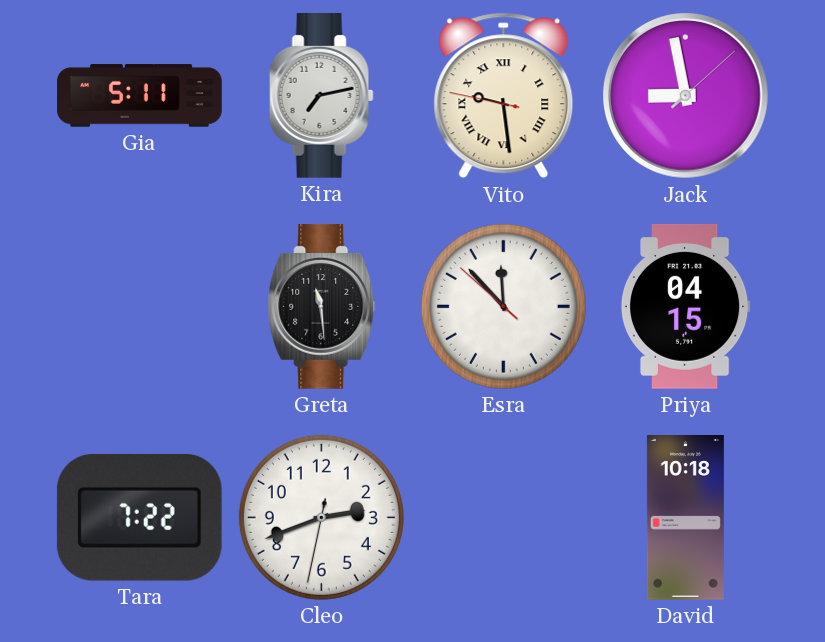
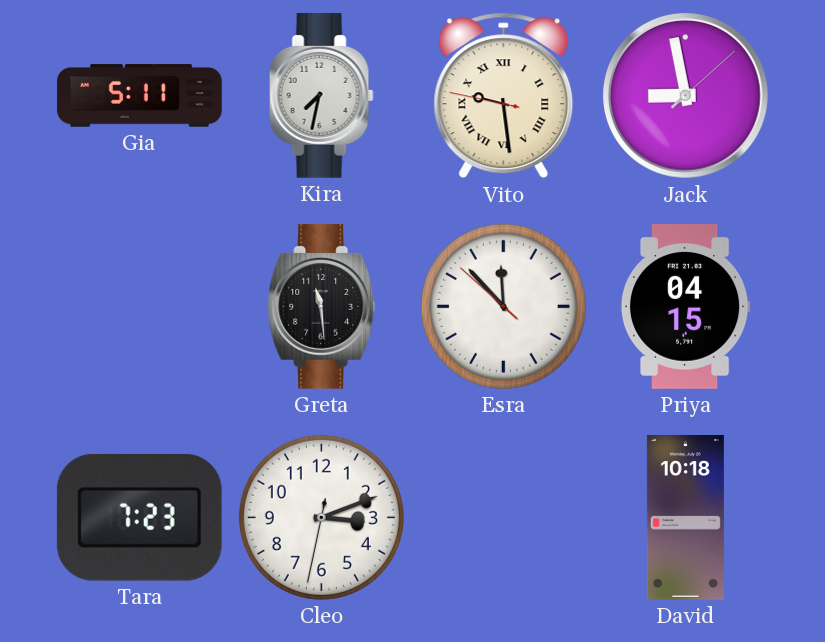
Kira: 7:13 -> 7:32
Tara: 7:22 -> 7:23
Cleo: 2:41 -> 3:11
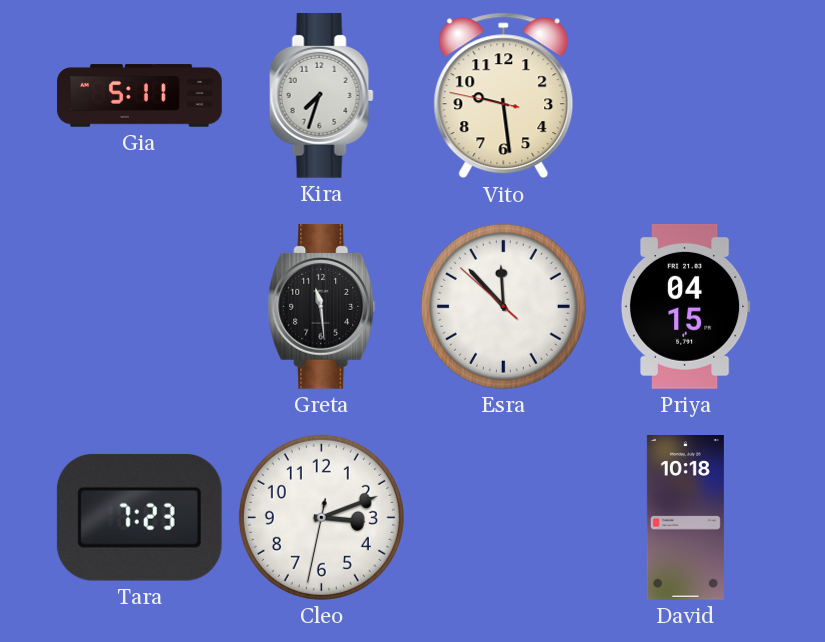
Kira: 7:32 -> 7:33
Vito numerals: Roman -> Arabic
Jack: 8:58 -> none
